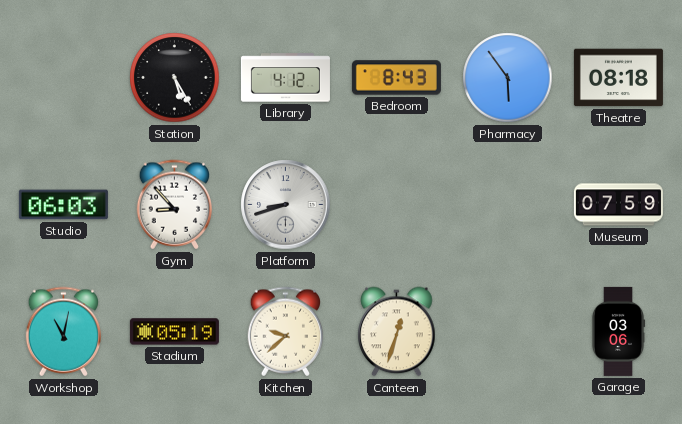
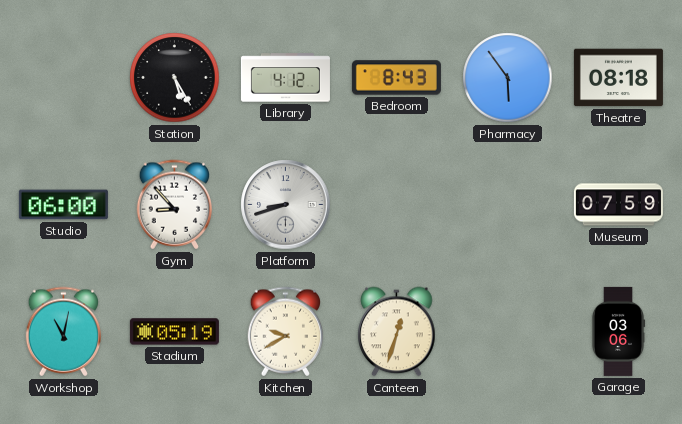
Studio: 06:03 -> 06:00
Kitchen: 9:38 -> 9:40
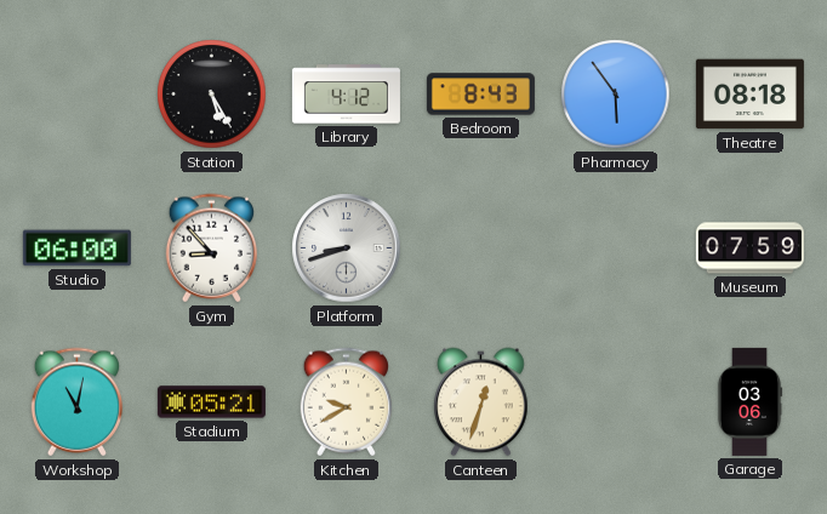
Stadium: 05:19 -> 05:21
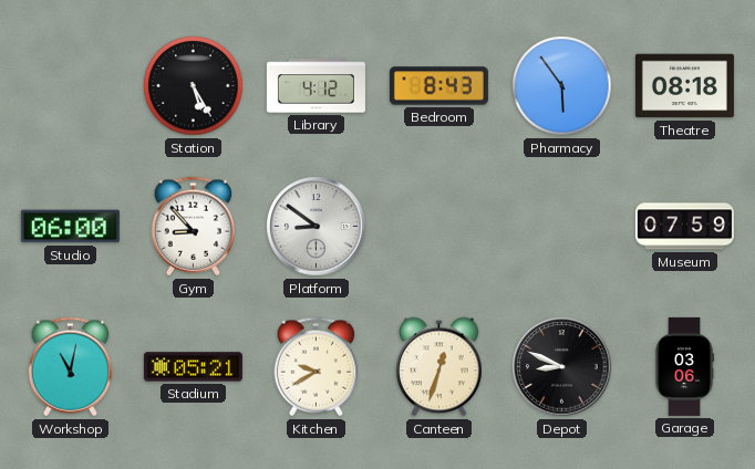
Platform: 8:42 -> 8:51
Depot: none -> 8:49
